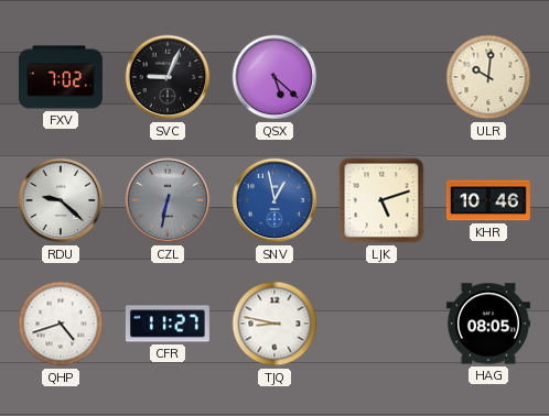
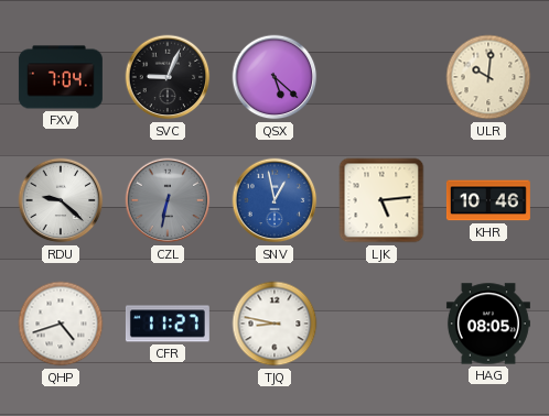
FXV: 7:02 -> 7:04
LJK: 5:12 -> 5:14
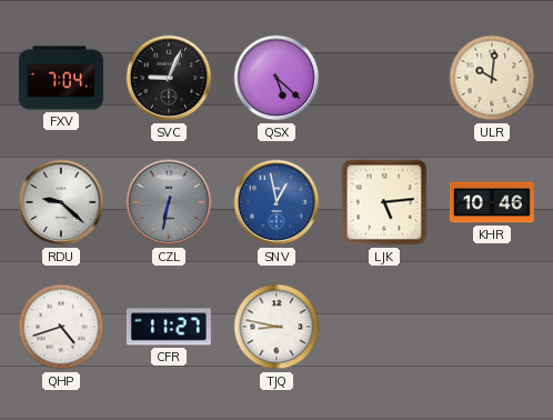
HAG: 08:05 -> none
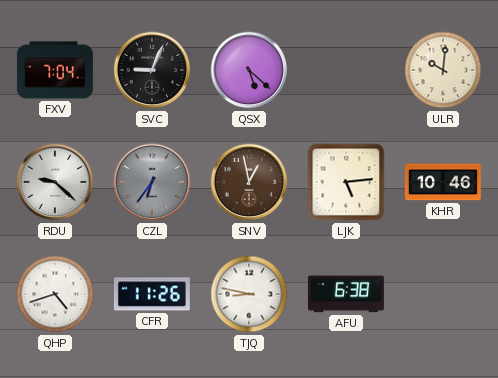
CZL: 6:32 -> 6:36
SNV dial: blue -> brown
CFR: 11:27 -> 11:26
AFU: none -> 6:38
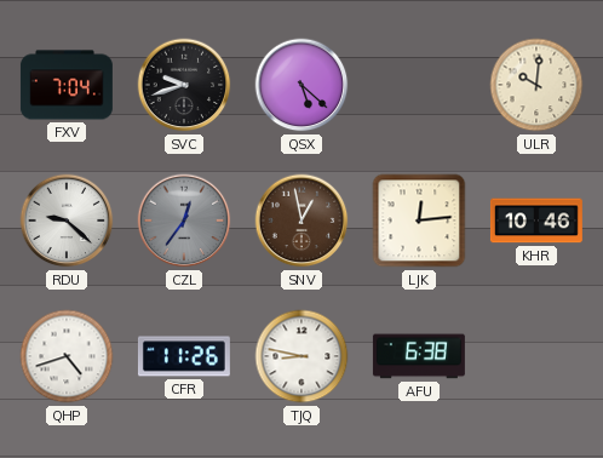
SVC: 9:04 -> 9:42
CZL: 6:36 -> 12:36
LJK: 5:14 -> 12:14
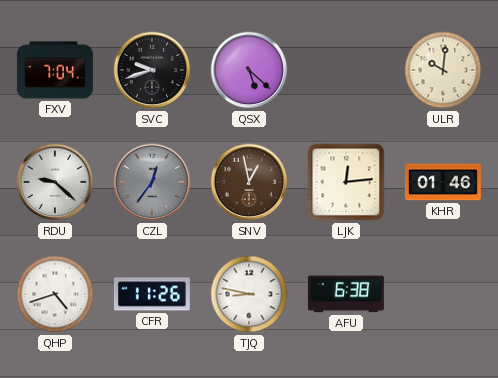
KHR: 10:46 -> 01:46
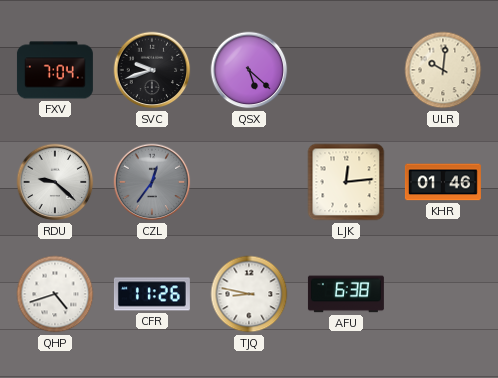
SNV: 12:58 -> none
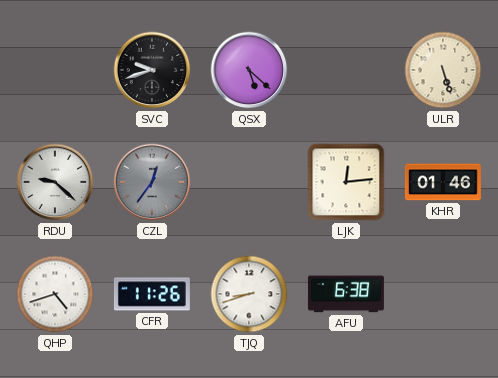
FXV: 7:04 -> none
ULR: 10:01 -> 5:27
TJQ: 8:47 -> 8:42
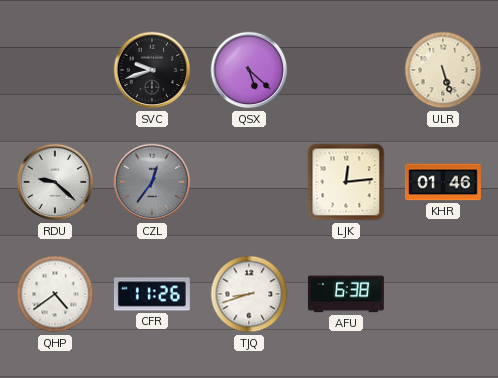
QHP: 4:42 -> 4:39
